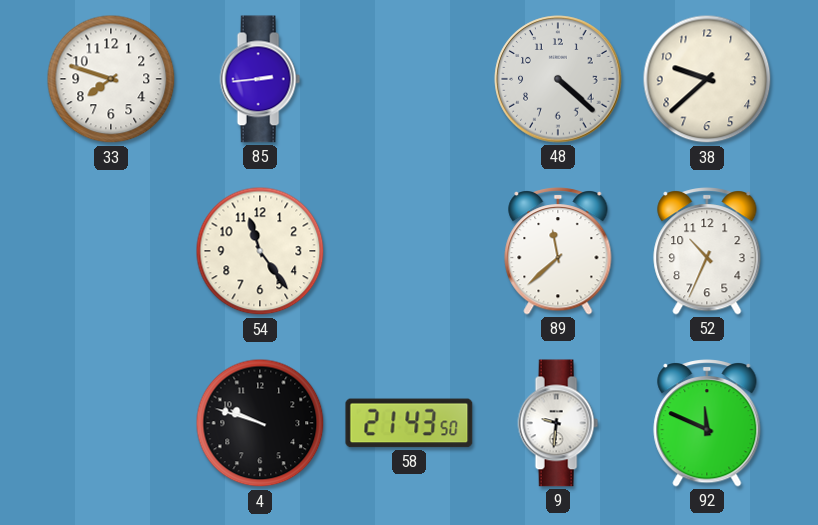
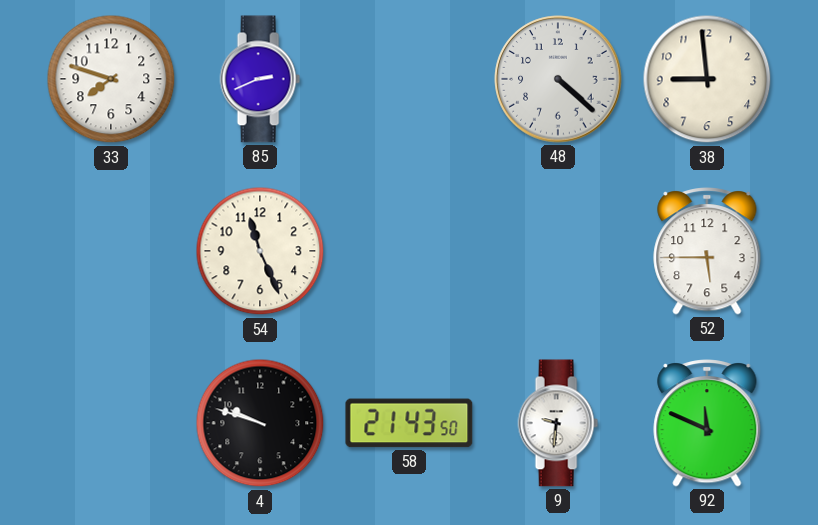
85: 2:44 -> 2:41
38: 9:38 -> 8:59
54: 11:24 -> 11:26
89: 11:38 -> none
52: 10:34 -> 5:45
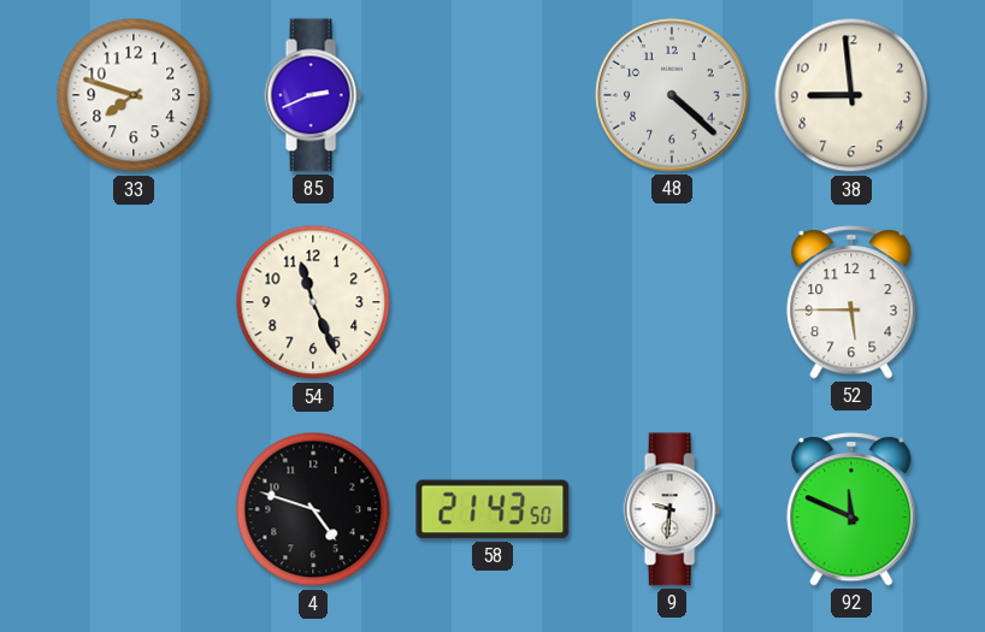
4: 9:48 -> 4:48
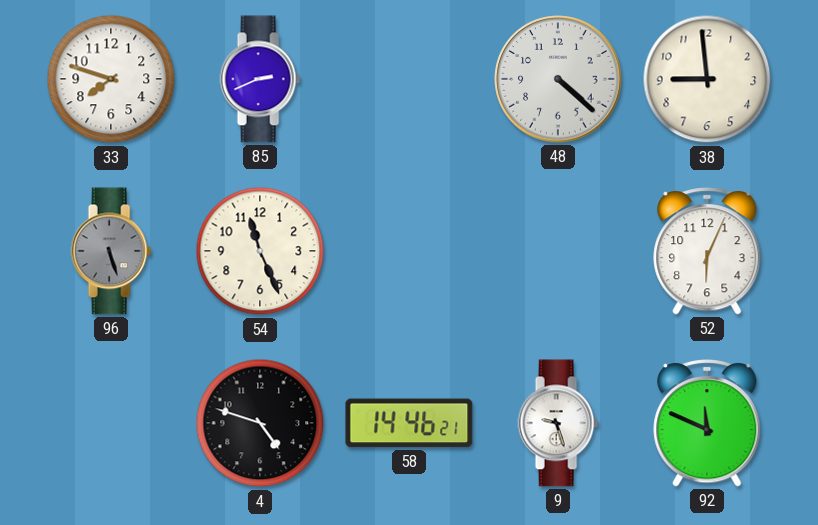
96: none -> 5:27
52: 5:45 -> 6:04
58: 21:43 -> 14:46
9: 9:31 -> 9:27
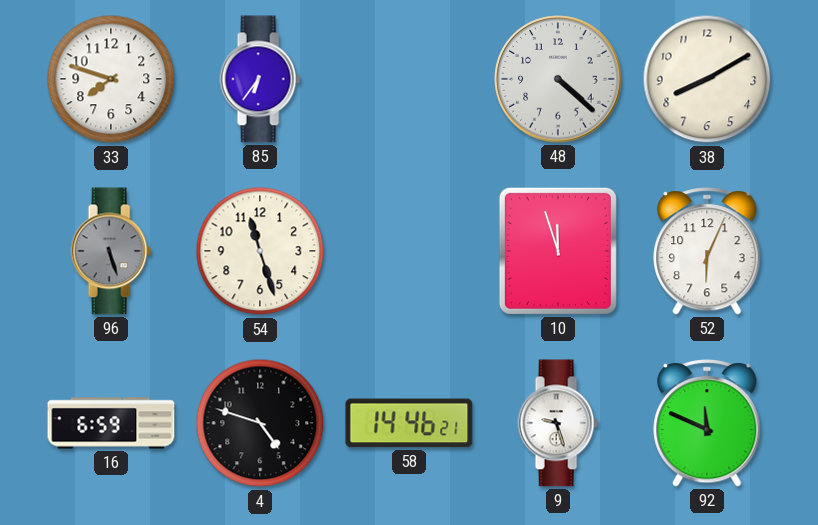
85: 2:41 -> 6:36
38: 8:59 -> 8:10
54: 11:26 -> 11:27
10: none -> 11:57
16: none -> 6:59
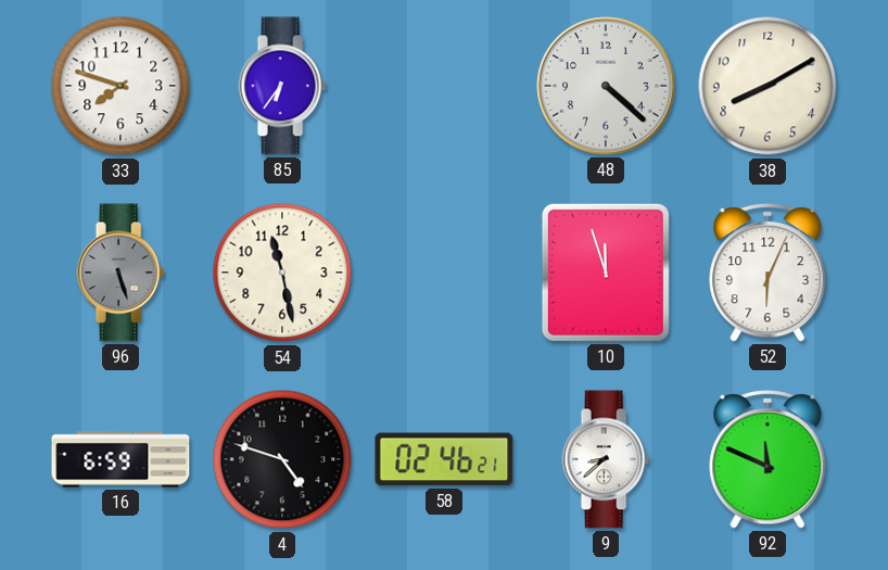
54: 11:27 -> 11:28
58: 14:46 -> 02:46
9: 9:27 -> 8:38
